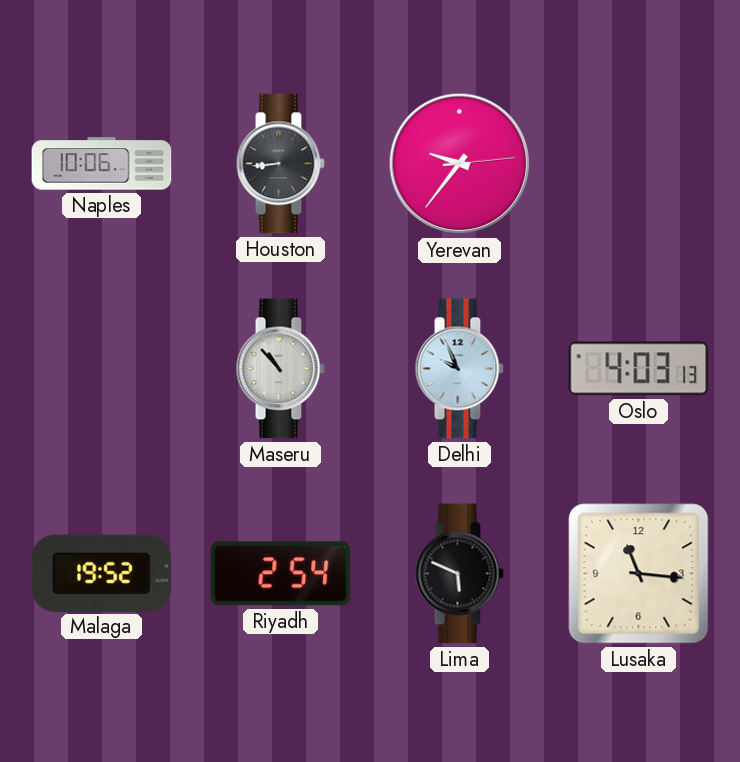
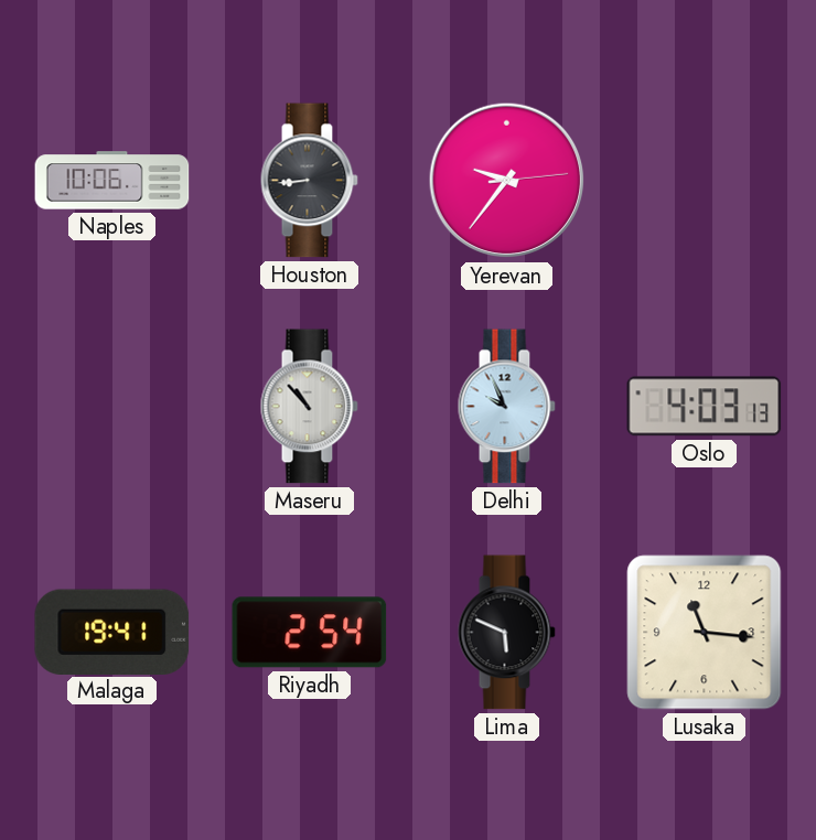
Malaga: 19:52 -> 19:41
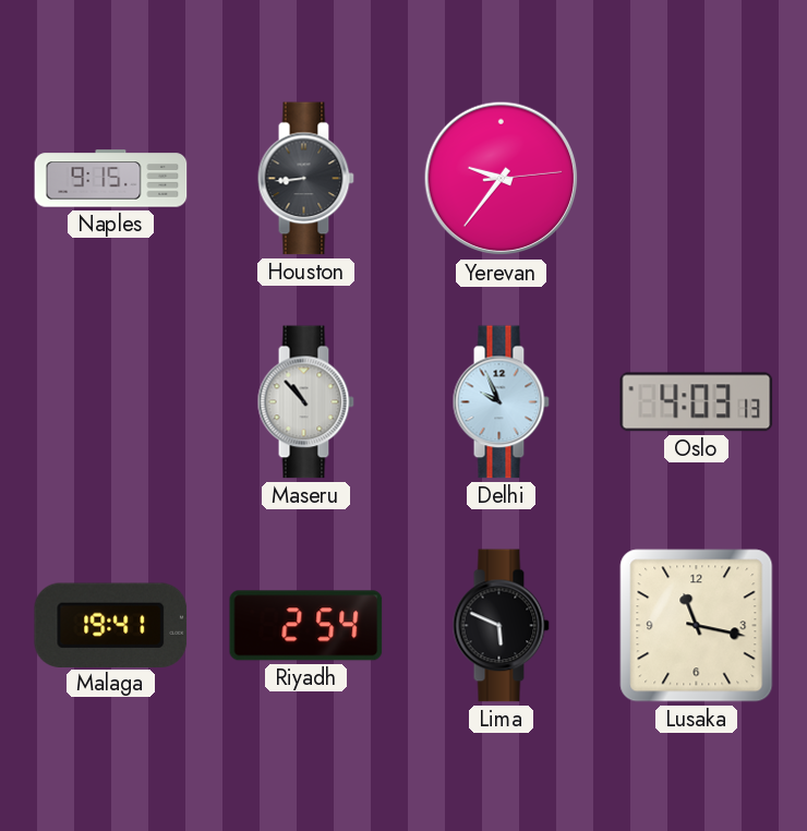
Naples: 10:06 -> 9:15
Lusaka: 11:16 -> 11:17
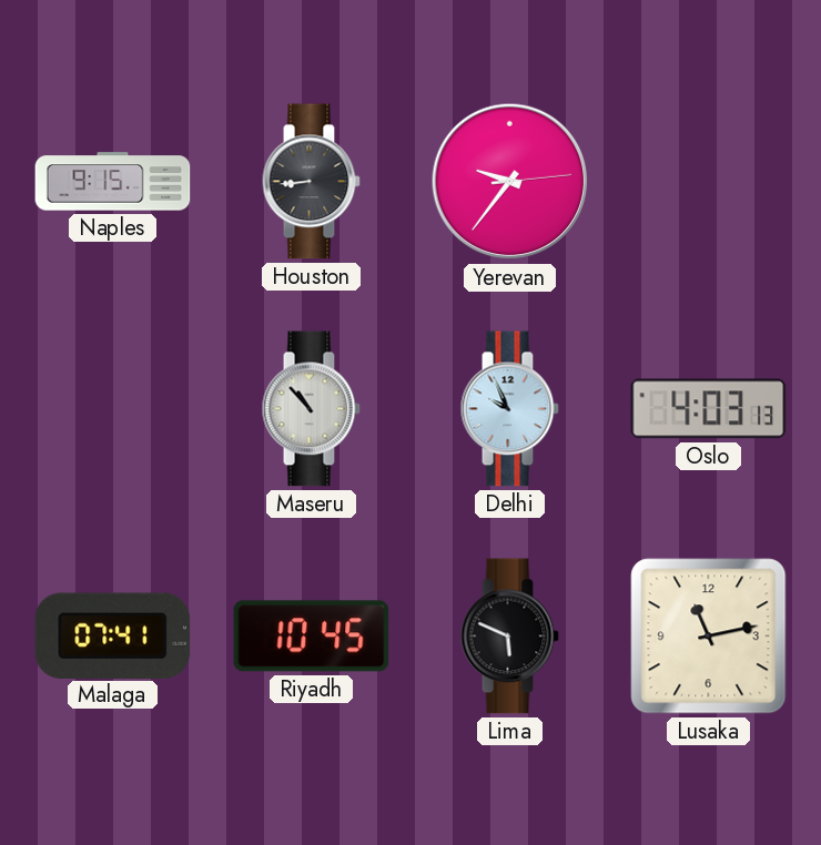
Malaga: 19:41 -> 07:41
Riyadh: 2:54 -> 10:45
Lusaka: 11:17 -> 11:13
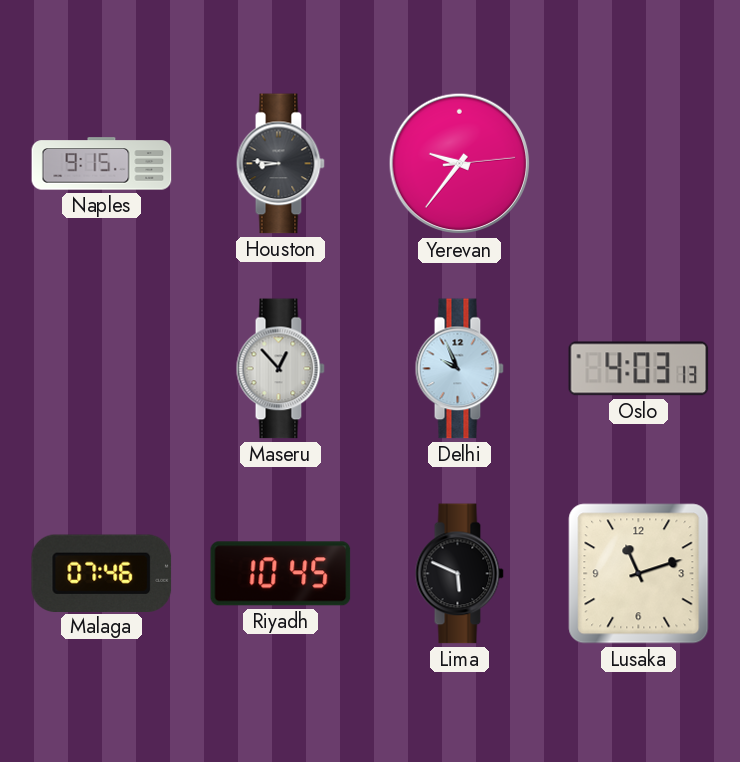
Houston: 8:44 -> 8:46
Maseru: 10:53 -> 12:53
Malaga: 07:41 -> 07:46
Lusaka: 11:13 -> 11:12
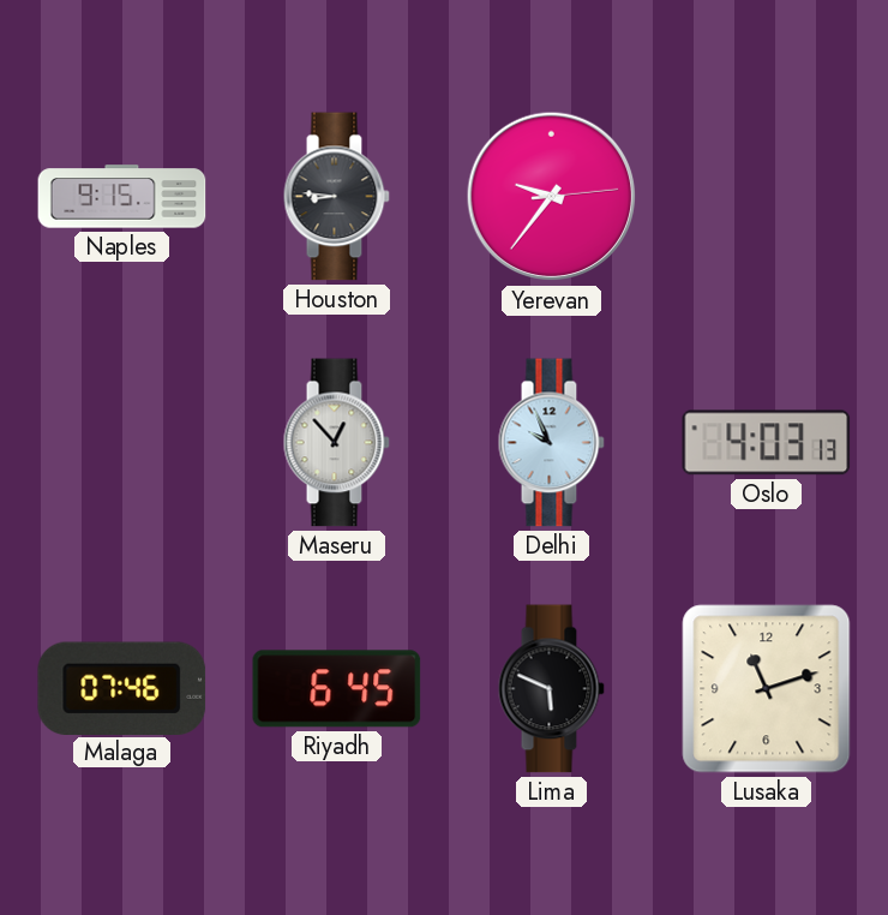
Riyadh: 10:45 -> 6:45
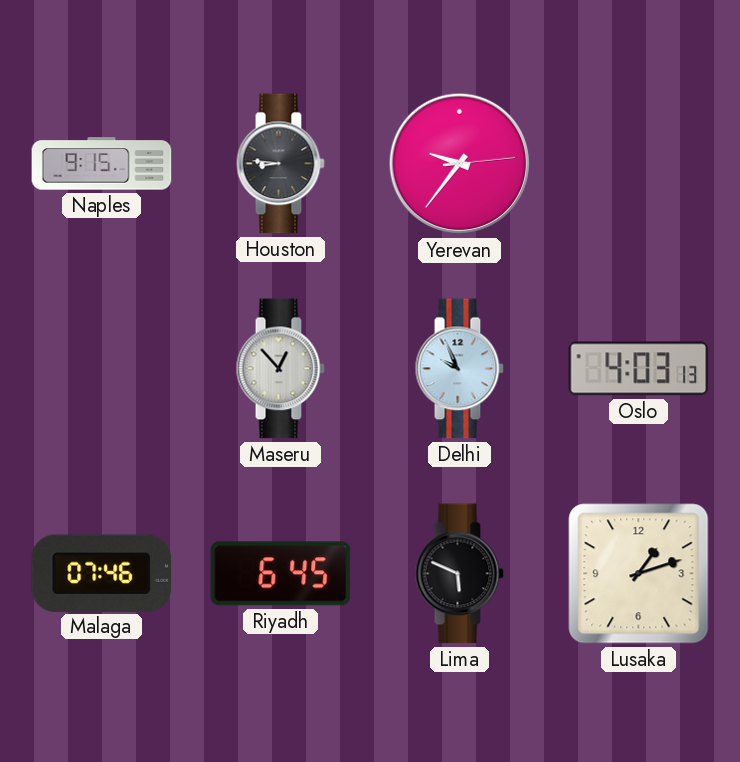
Lusaka: 11:12 -> 1:12
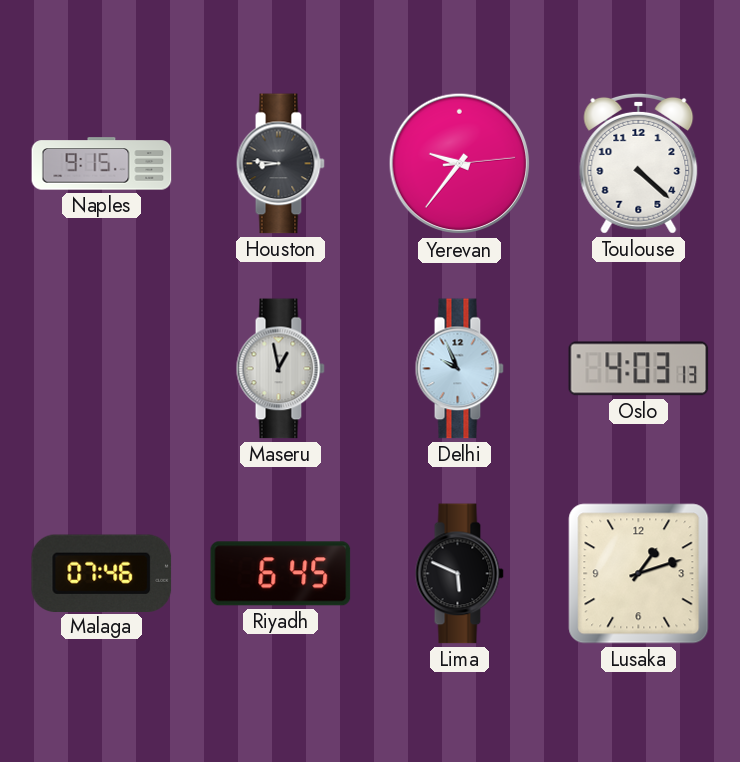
Toulouse: none -> 4:22
Maseru: 12:53 -> 12:58
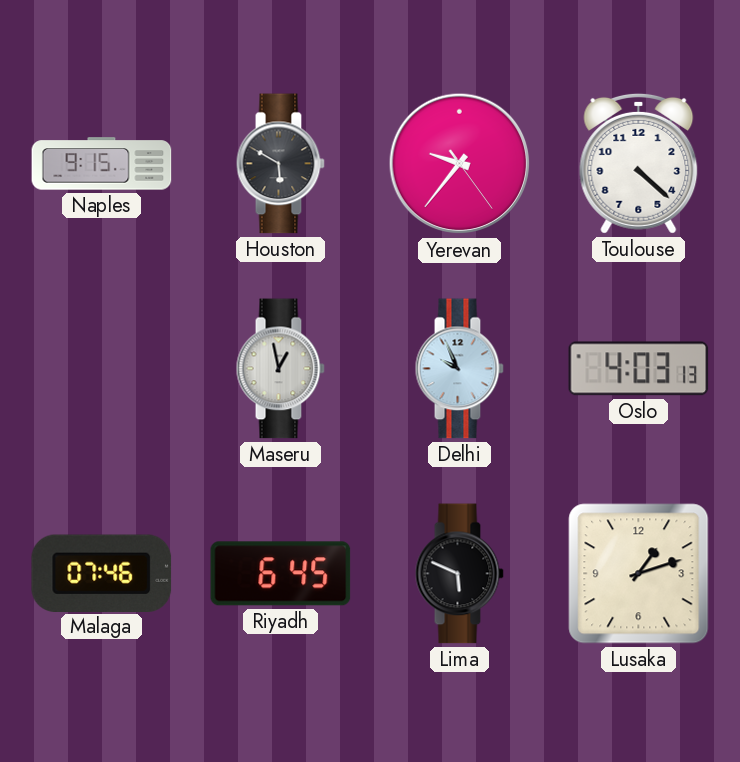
Houston: 8:46 -> 5:50
Yerevan: 9:36:14 -> 9:36:24
